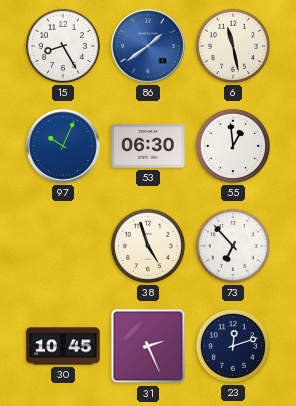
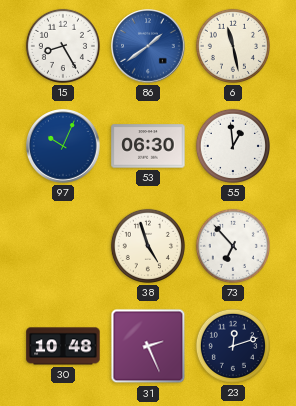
30: 10:45 -> 10:48
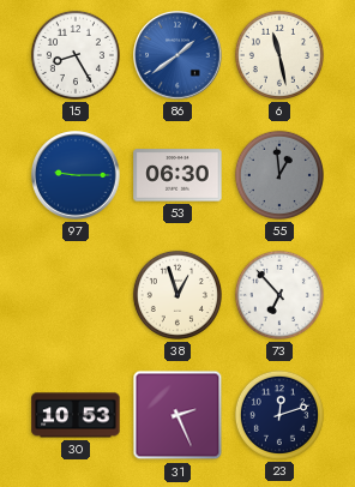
97: 10:04 -> 9:15
55 dial: white -> grey
38: 4:57 -> 12:57
30: 10:48 -> 10:53
